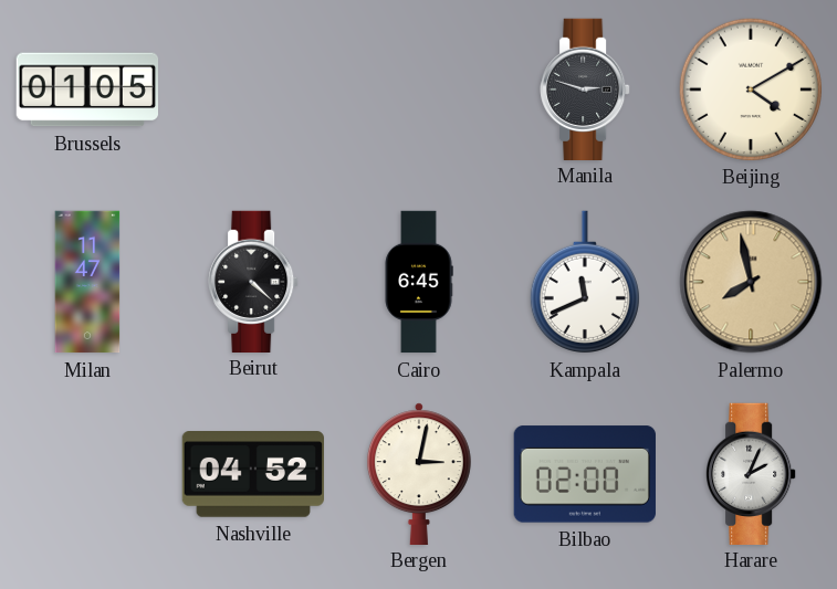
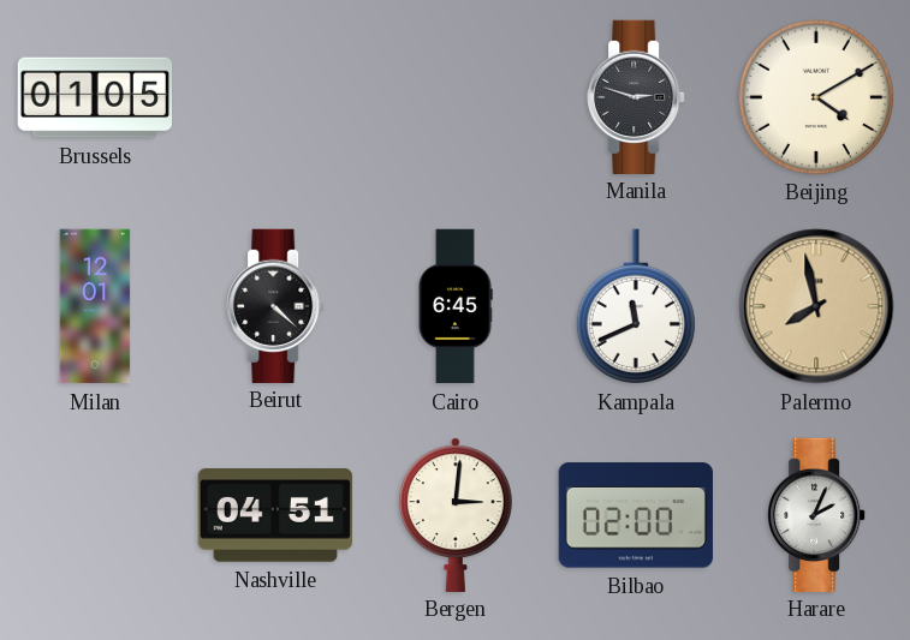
Milan: 11:47 -> 12:01
Nashville: 04:52 -> 04:51
Bergen: 3:02 -> 3:01
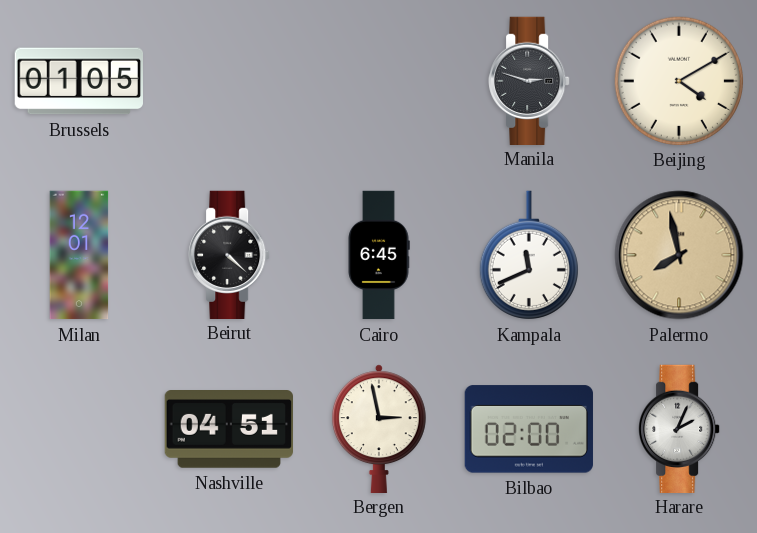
Bergen: 3:01 -> 2:58
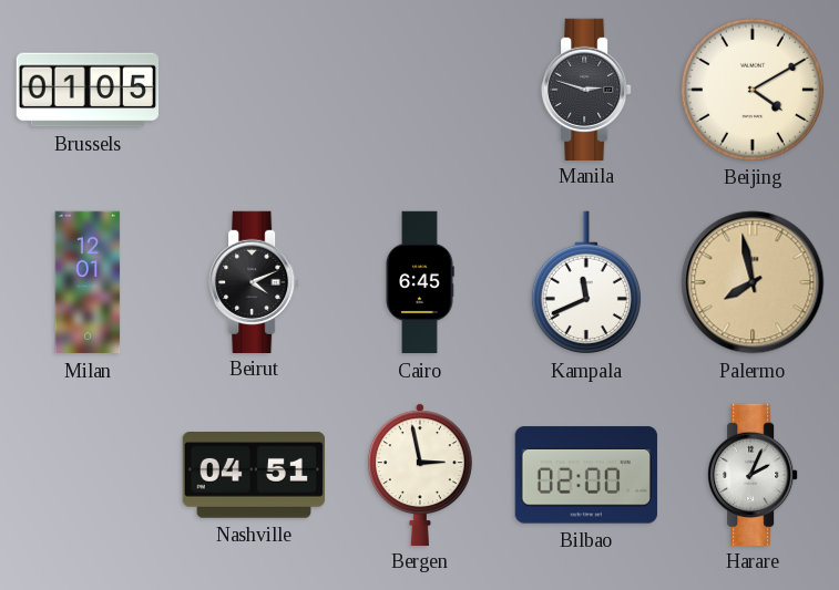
Beirut: 4:22 -> 4:11
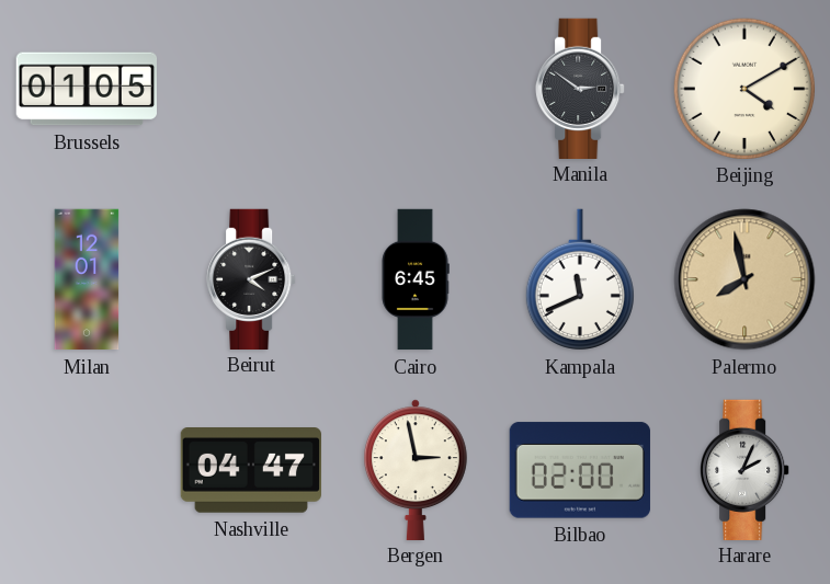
Manila: 2:48 -> 2:51
Nashville: 04:51 -> 04:47
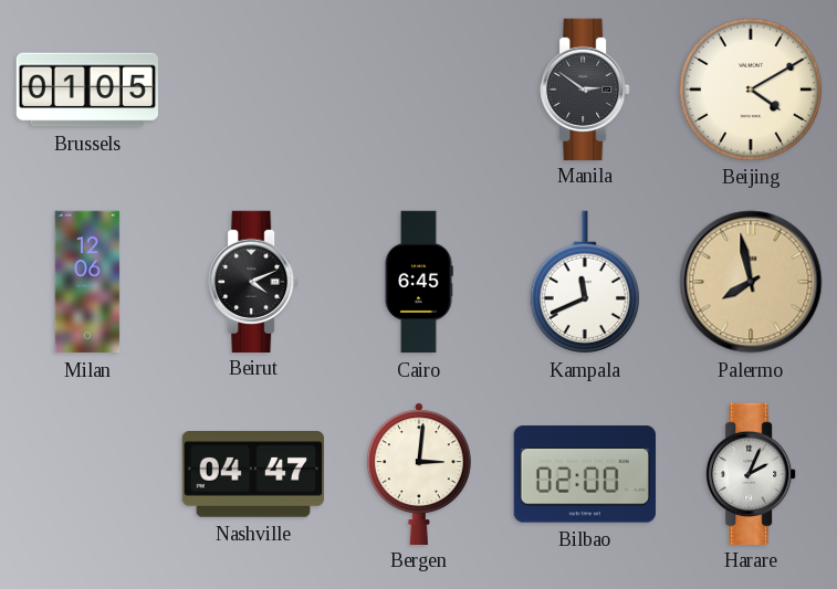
Milan: 12:01 -> 12:06
Bergen: 2:58 -> 3:01
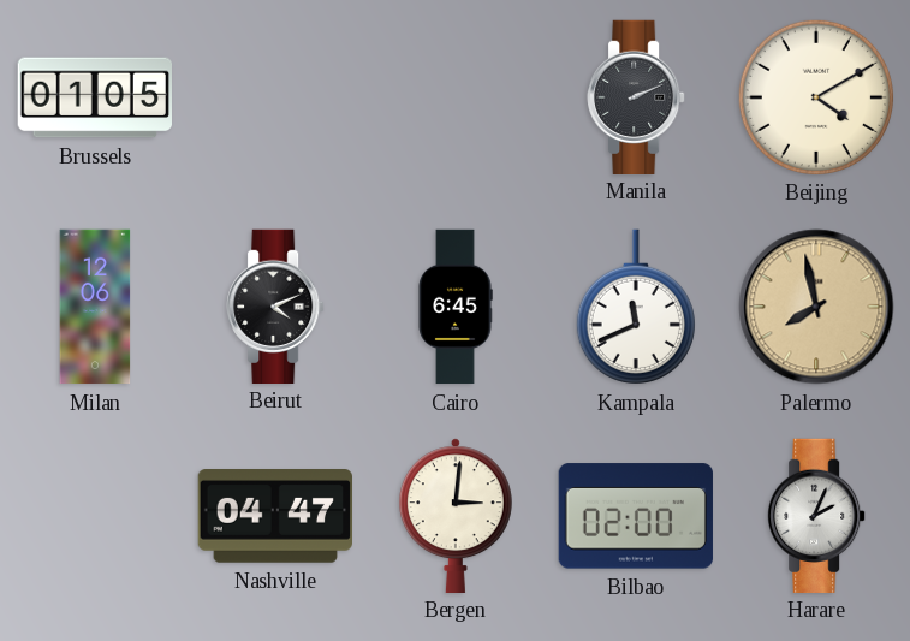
Manila: 2:51 -> 2:11
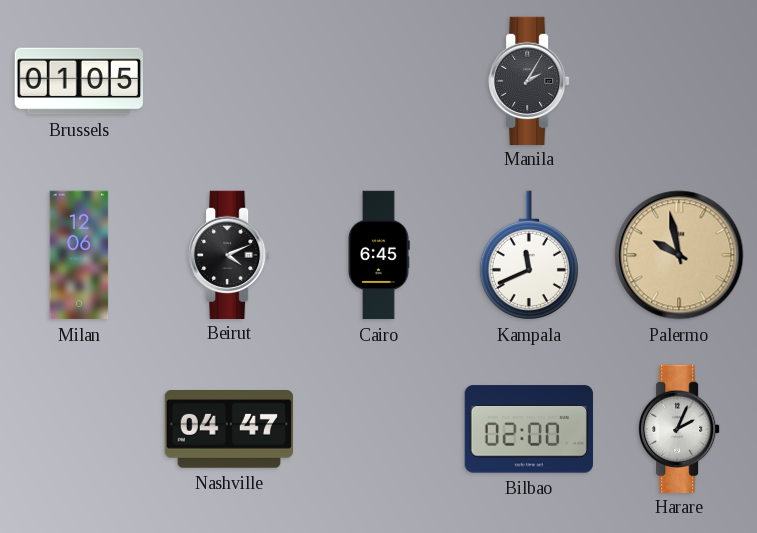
Manila: 2:11 -> 2:05
Beijing: 4:10 -> none
Palermo: 7:58 -> 9:58
Bergen: 3:01 -> none
